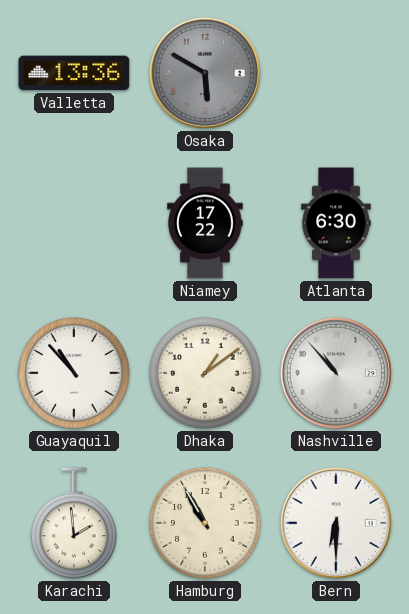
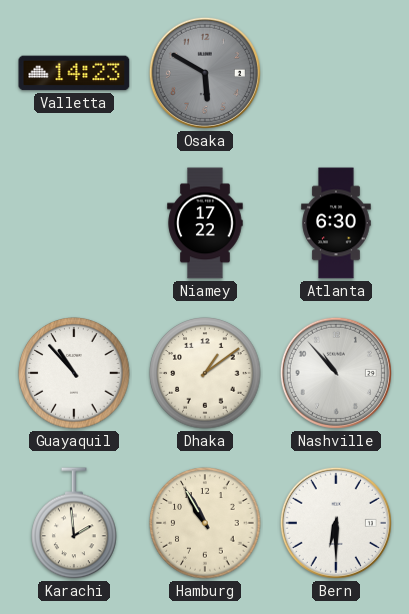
Valletta: 13:36 -> 14:23
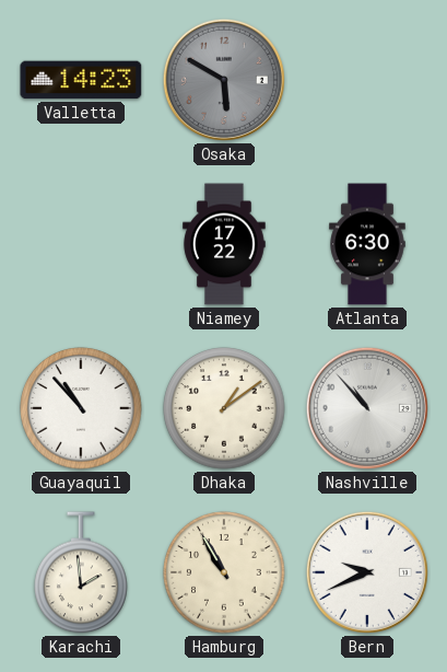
Bern: 6:30 -> 9:41
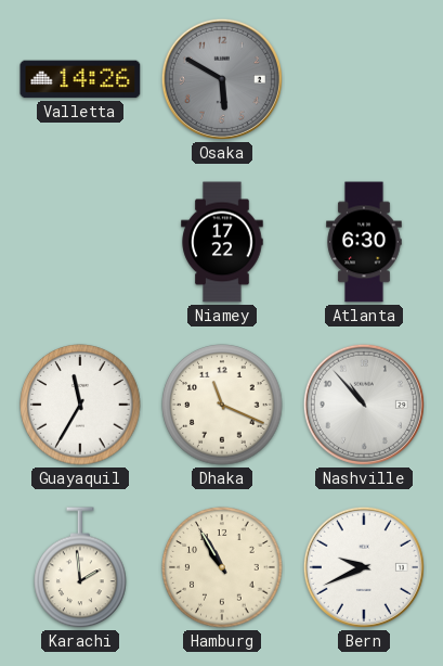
Valletta: 14:23 -> 14:26
Guayaquil: 10:53 -> 11:35
Dhaka: 1:09 -> 11:19
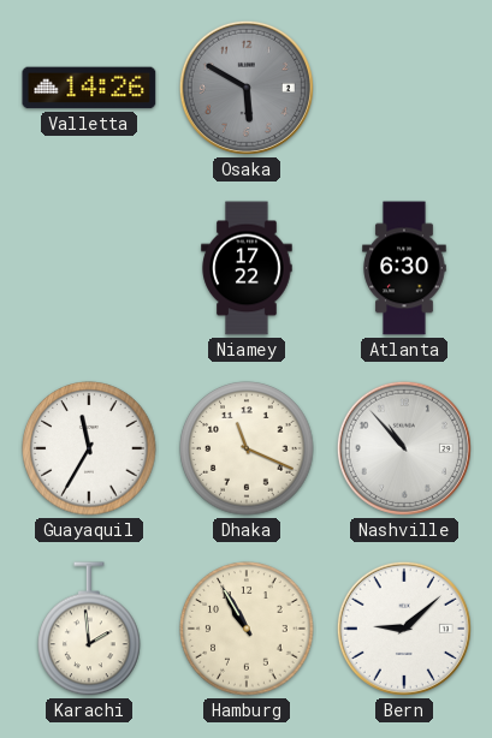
Bern: 9:41 -> 9:08
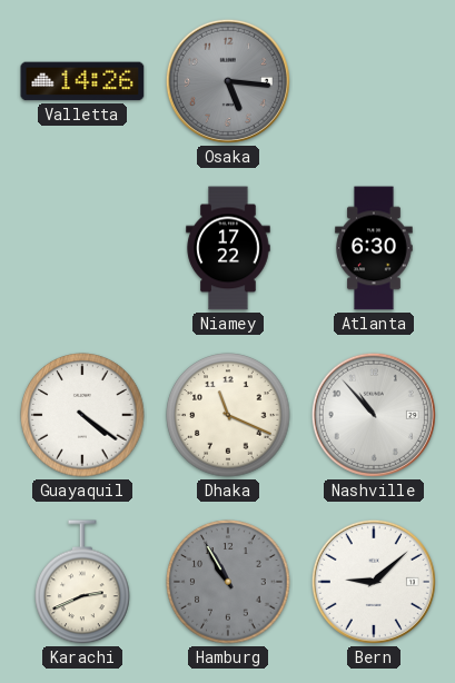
Osaka: 5:50 -> 5:16
Guayaquil: 11:35 -> 4:21
Karachi: 1:59 -> 2:41
Hamburg dial: cream -> grey
